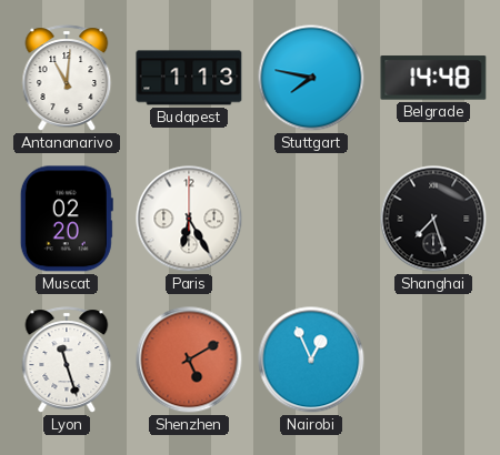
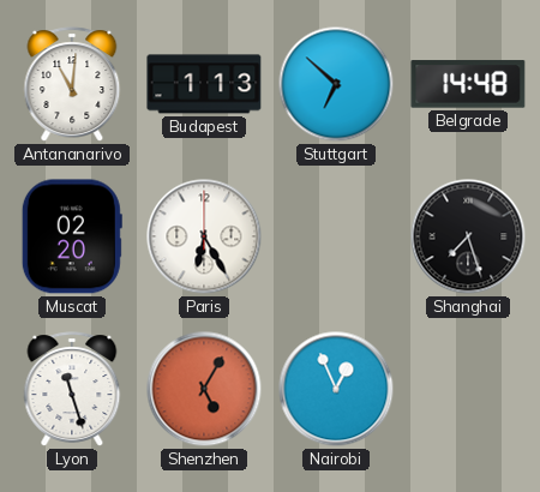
Stuttgart: 7:47 -> 6:52
Shenzhen: 5:10 -> 5:05
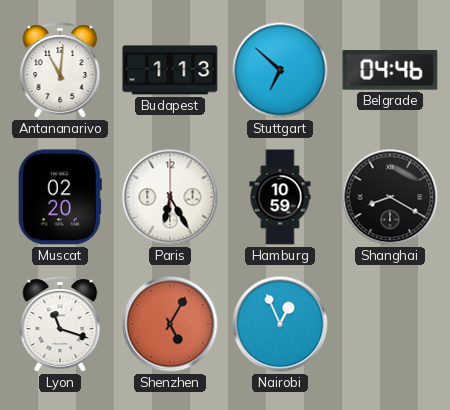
Belgrade: 14:48 -> 04:46
Hamburg: none -> 10:59
Shanghai: 7:27 -> 8:20
Lyon: 11:27 -> 11:18
